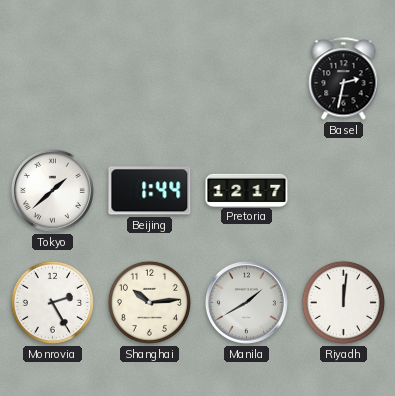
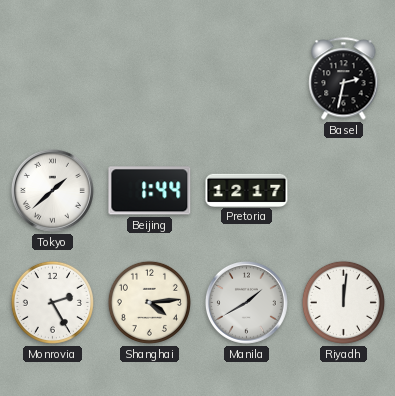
Shanghai: 10:14 -> 4:14
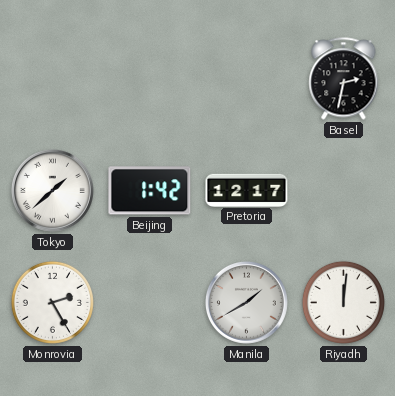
Beijing: 1:44 -> 1:42
Shanghai: 4:14 -> none
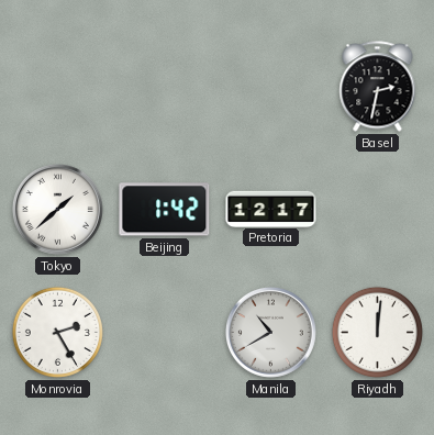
Manila: 1:40 -> 10:40
